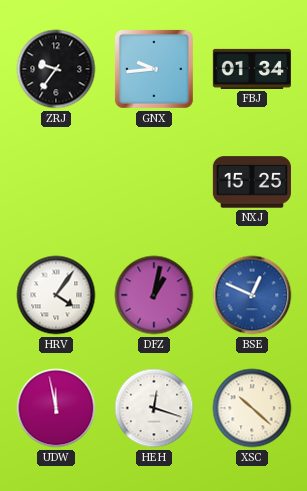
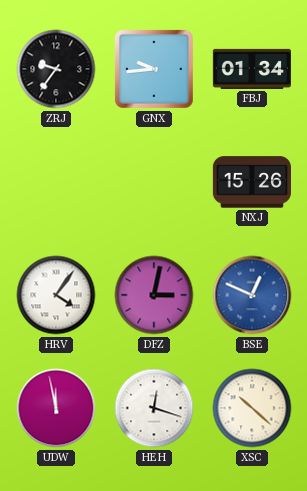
NXJ: 15:25 -> 15:26
DFZ: 1:02 -> 3:02
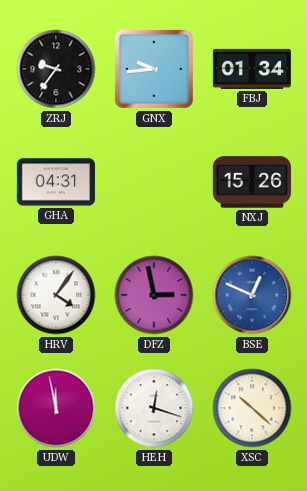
GHA: none -> 04:31
DFZ: 3:02 -> 2:58
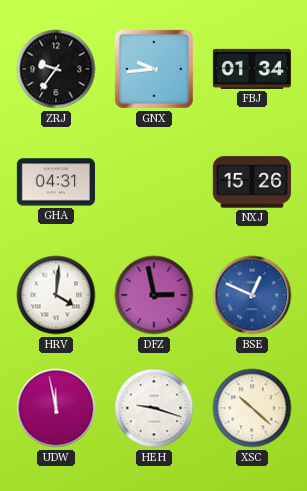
HRV: 4:06 -> 4:01
HEH: 12:18 -> 9:18
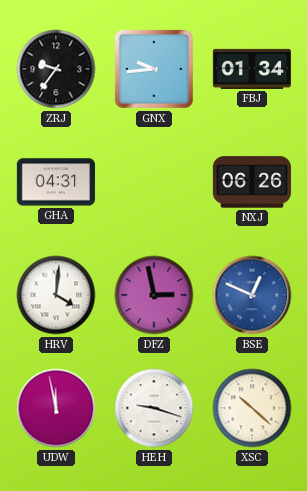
NXJ: 15:26 -> 06:26
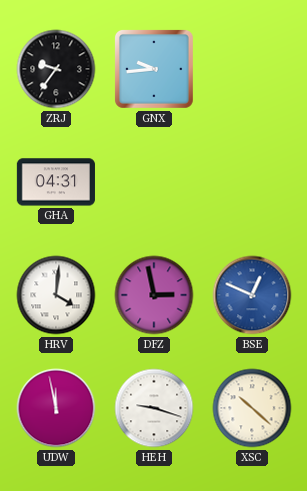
FBJ: 01:34 -> none
NXJ: 06:26 -> none
